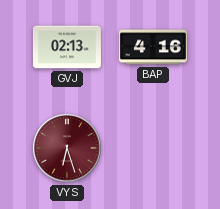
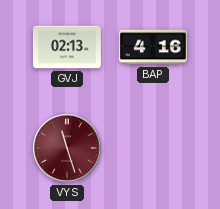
VYS: 6:27 -> 11:27
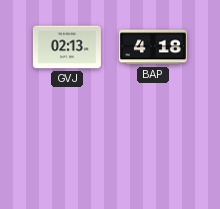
BAP: 4:16 -> 4:18
VYS: 11:27 -> none
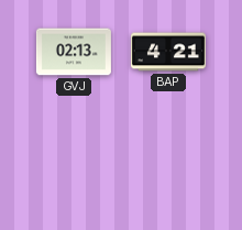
BAP: 4:18 -> 4:21
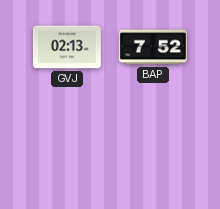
BAP: 4:21 -> 7:52
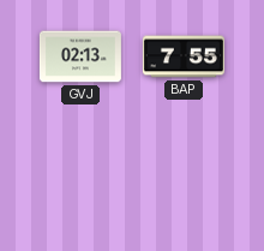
BAP: 7:52 -> 7:55
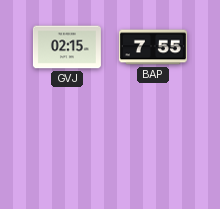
GVJ: 02:13 -> 02:15
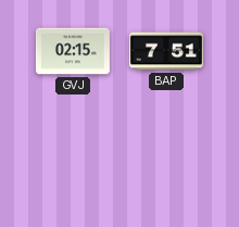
BAP: 7:55 -> 7:51
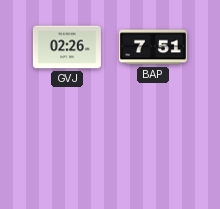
GVJ: 02:15 -> 02:26
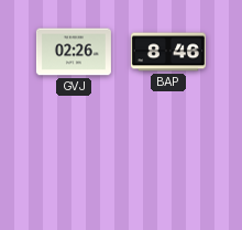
BAP: 7:51 -> 8:46
